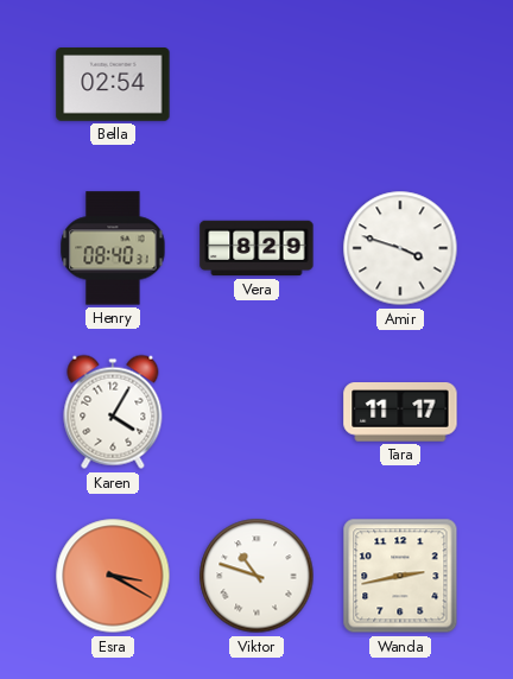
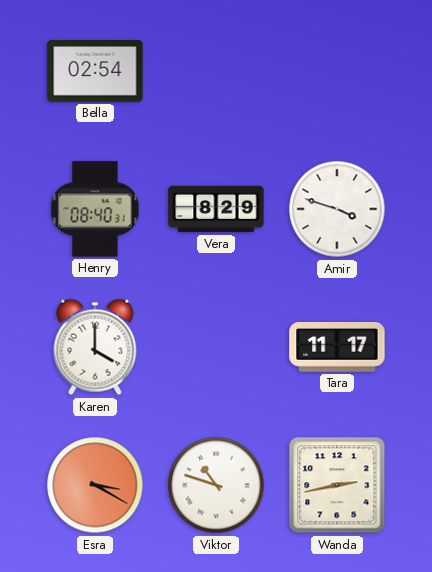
Karen: 4:05 -> 4:00
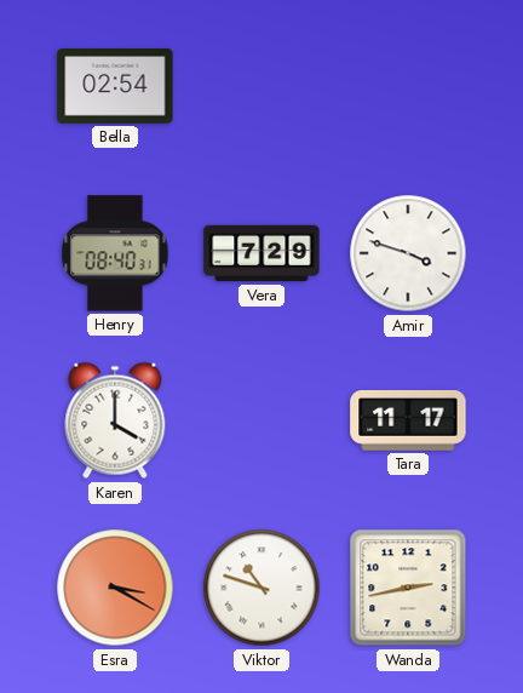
Vera: 8:29 -> 7:29
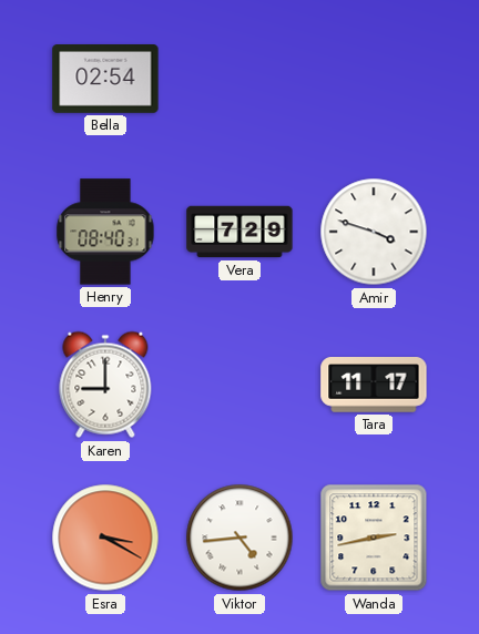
Karen: 4:00 -> 9:00
Viktor: 10:48 -> 4:44
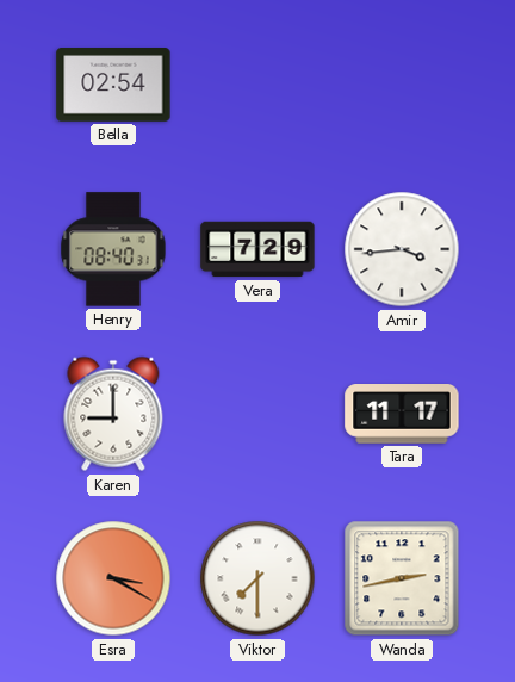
Amir: 3:48 -> 3:44
Viktor: 4:44 -> 7:30
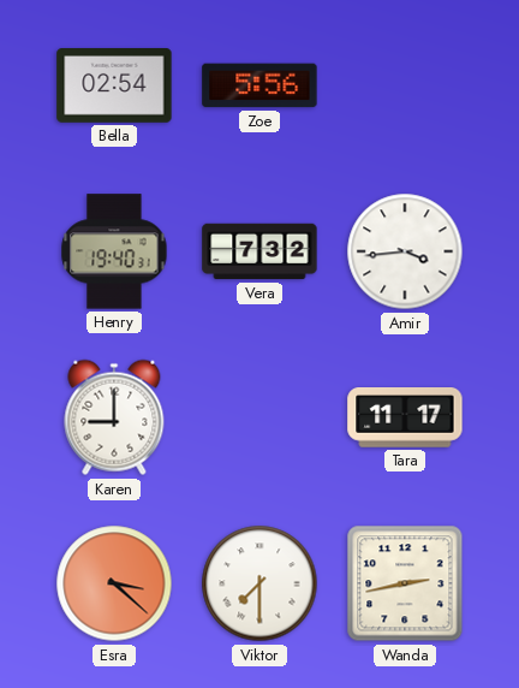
Zoe: none -> 5:56
Henry: 08:40 -> 19:40
Vera: 7:29 -> 7:32
Esra: 3:20 -> 3:22
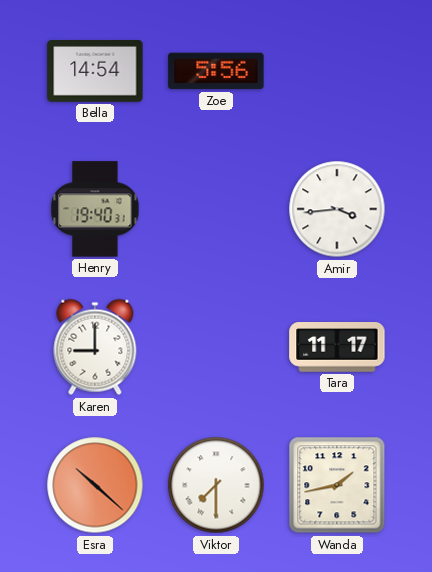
Bella: 02:54 -> 14:54
Vera: 7:32 -> none
Esra: 3:22 -> 10:22
Wanda: 2:43 -> 1:43
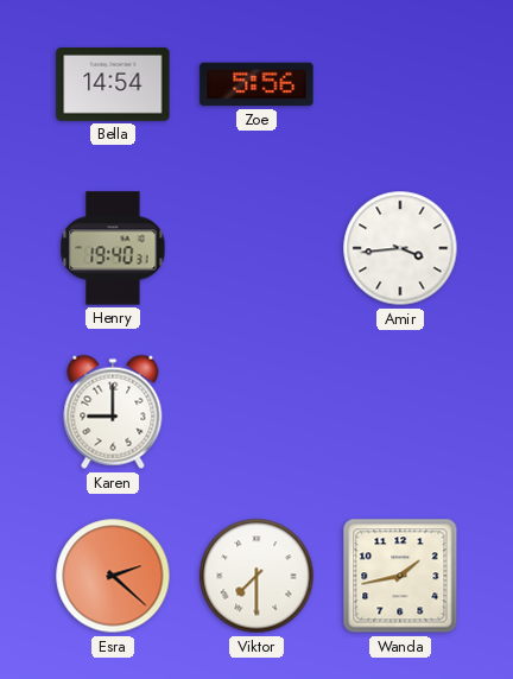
Tara: 11:17 -> none
Esra: 10:22 -> 2:22
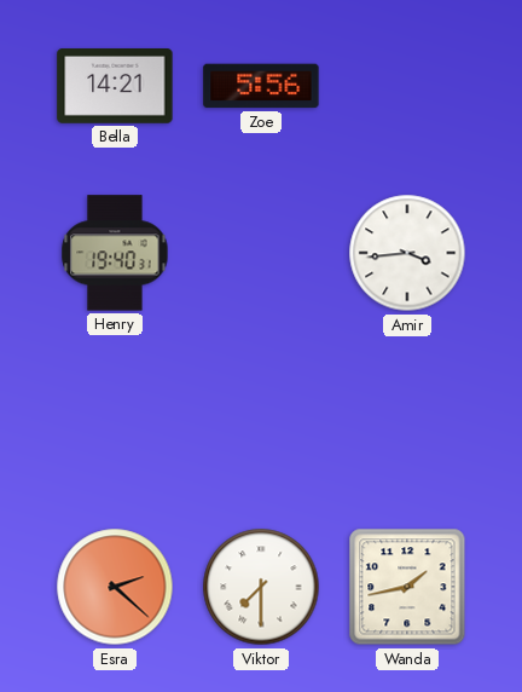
Bella: 14:54 -> 14:21
Karen: 9:00 -> none
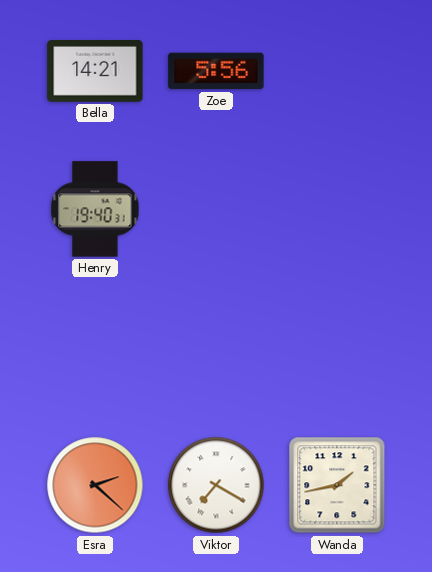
Amir: 3:44 -> none
Viktor: 7:30 -> 7:20
